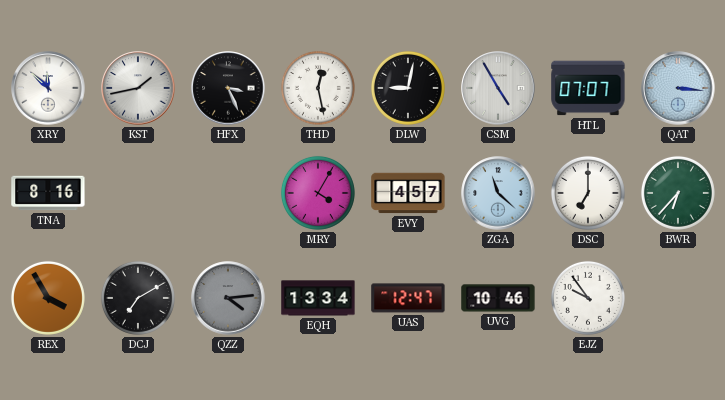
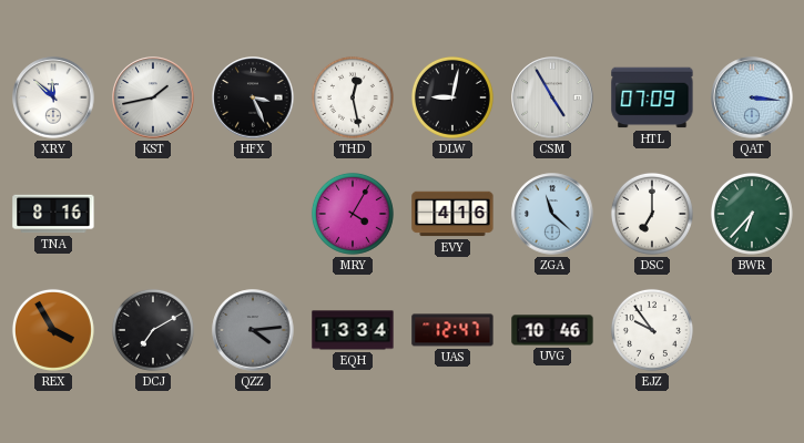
HTL: 07:07 -> 07:09
EVY: 4:57 -> 4:16
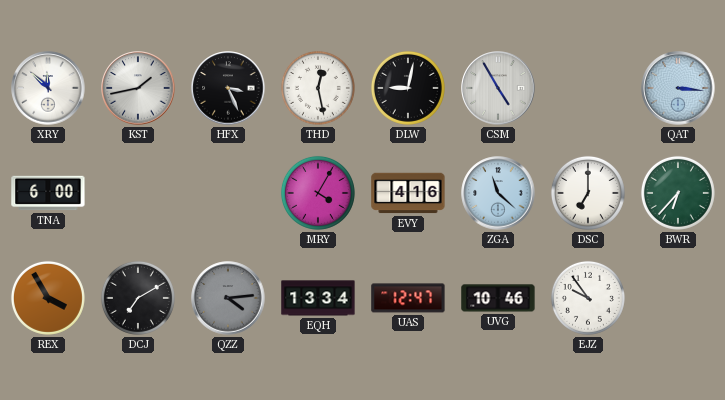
HTL: 07:09 -> none
TNA: 8:16 -> 6:00
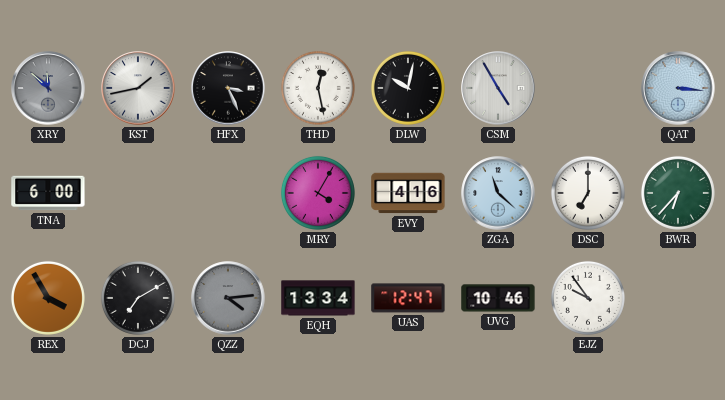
XRY dial: white -> grey
DLW: 9:02 -> 10:02
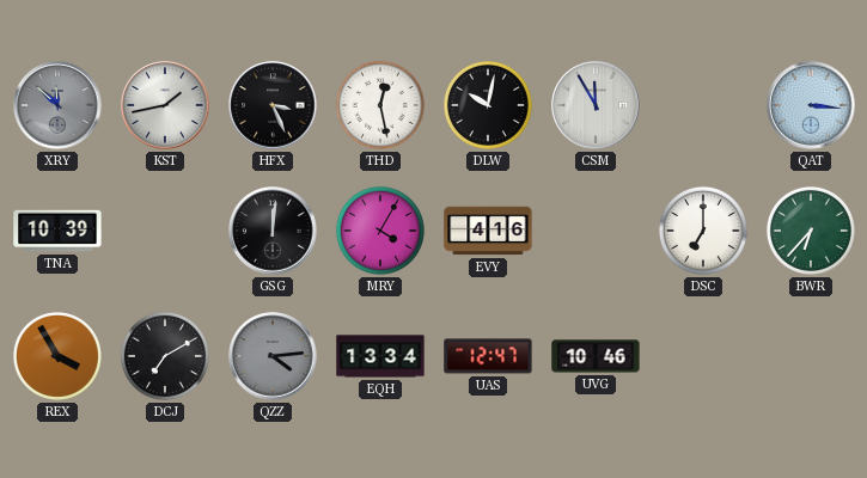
CSM: 4:55 -> 11:55
TNA: 6:00 -> 10:39
GSG: none -> 12:01
ZGA: 11:22 -> none
EJZ: 9:54 -> none
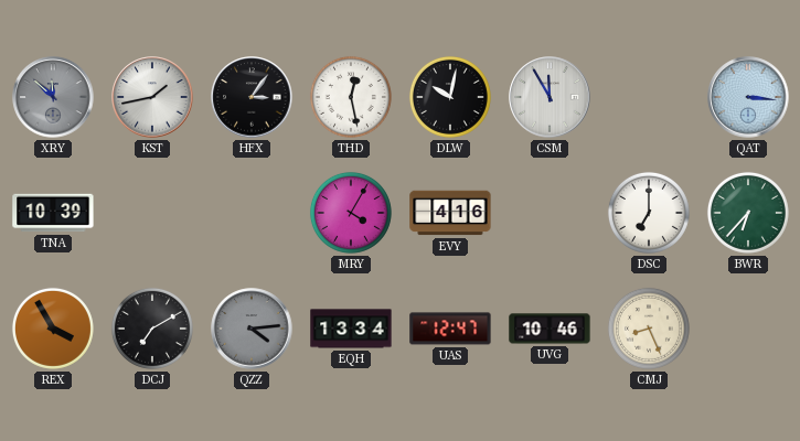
HFX: 3:26 -> 3:06
GSG: 12:01 -> none
CMJ: none -> 8:26
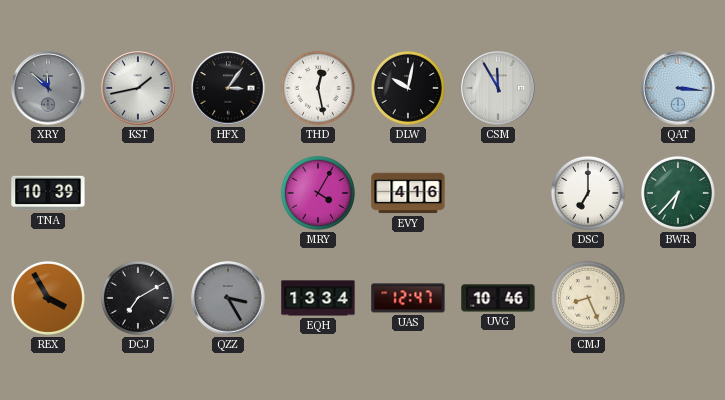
QZZ: 4:14 -> 3:25
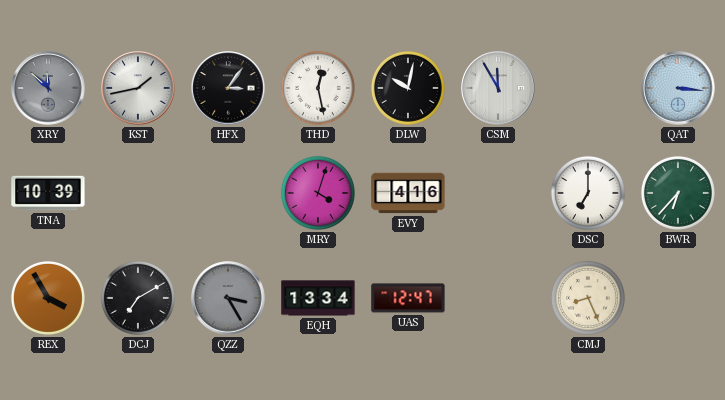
MRY: 4:05 -> 4:03
UVG: 10:46 -> none
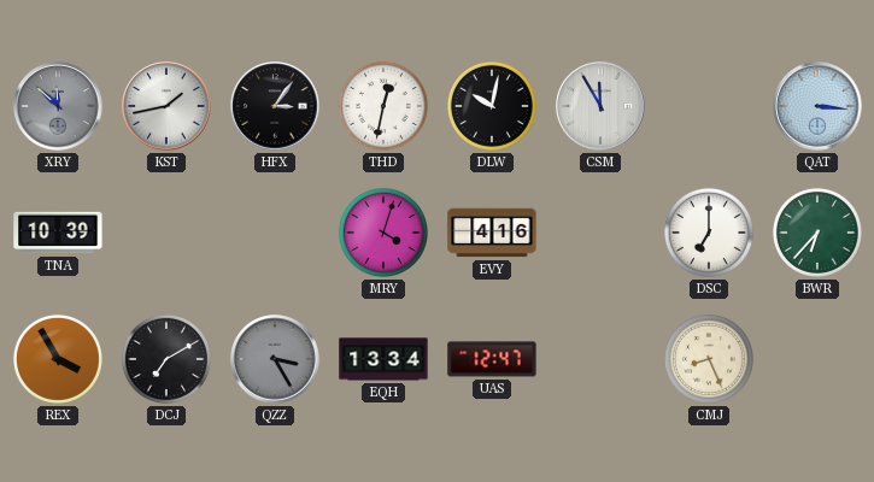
THD: 12:28 -> 12:32
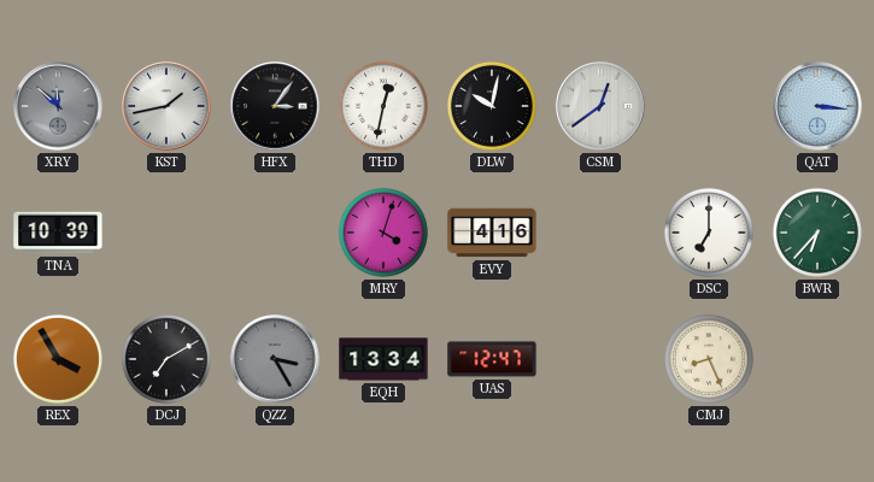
CSM: 11:55 -> 12:39
